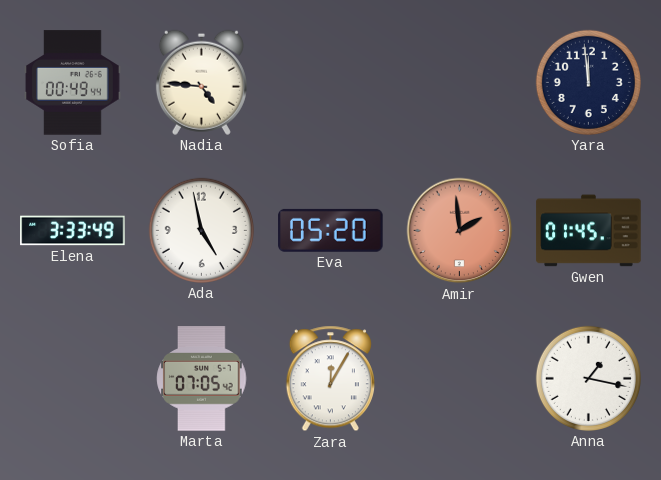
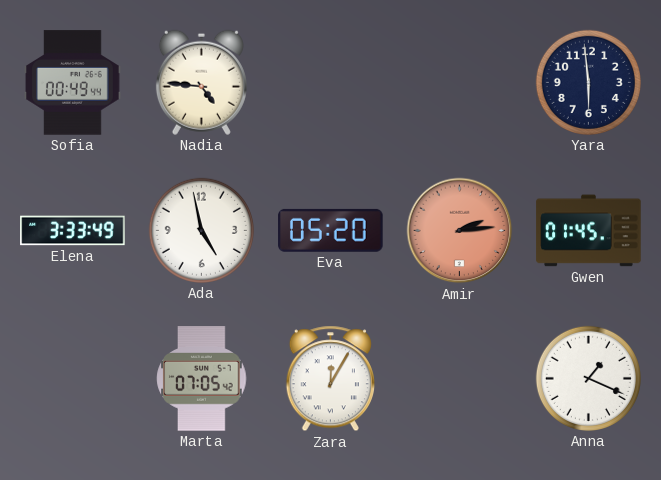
Yara: 11:59 -> 5:59
Amir: 1:59 -> 2:14
Anna: 1:17 -> 1:19
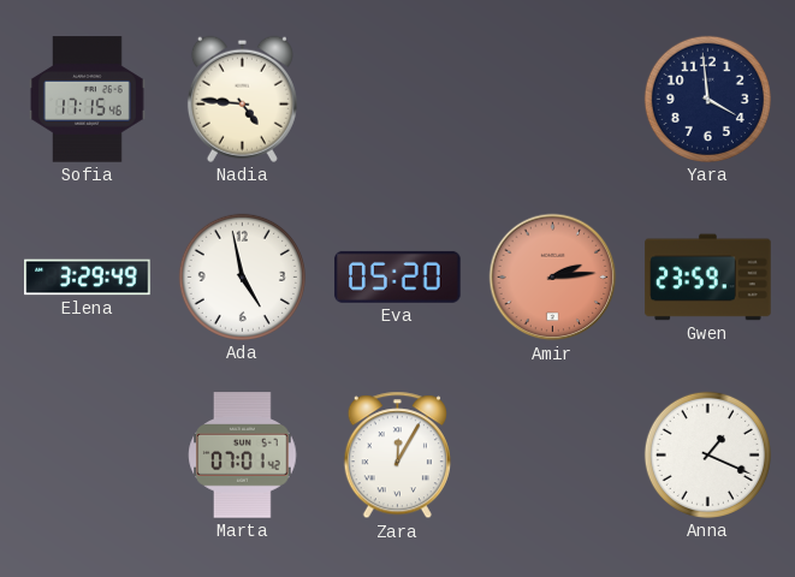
Sofia: 00:49 -> 17:15
Yara: 5:59 -> 3:59
Elena: 3:33 -> 3:29
Gwen: 01:45 -> 23:59
Marta: 07:05 -> 07:01
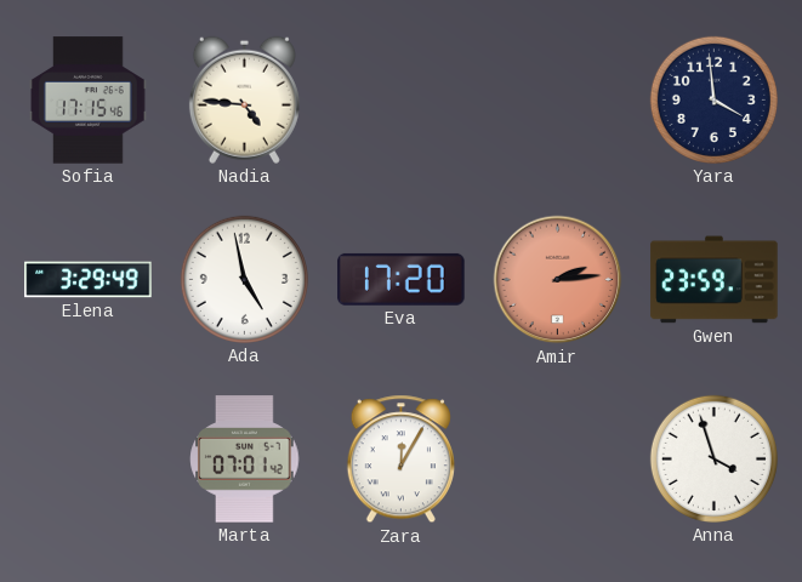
Eva: 05:20 -> 17:20
Anna: 1:19 -> 3:57
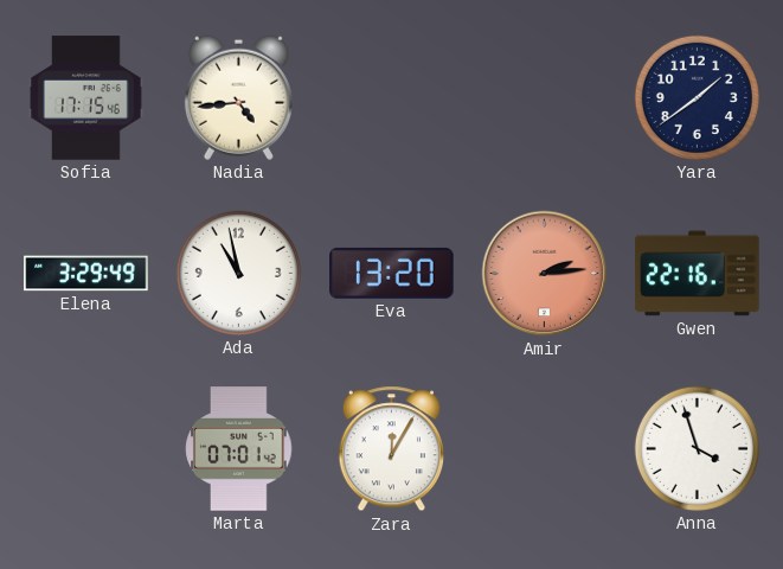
Nadia: 4:46 -> 4:44
Yara: 3:59 -> 1:39
Ada: 4:58 -> 10:58
Eva: 17:20 -> 13:20
Gwen: 23:59 -> 22:16
